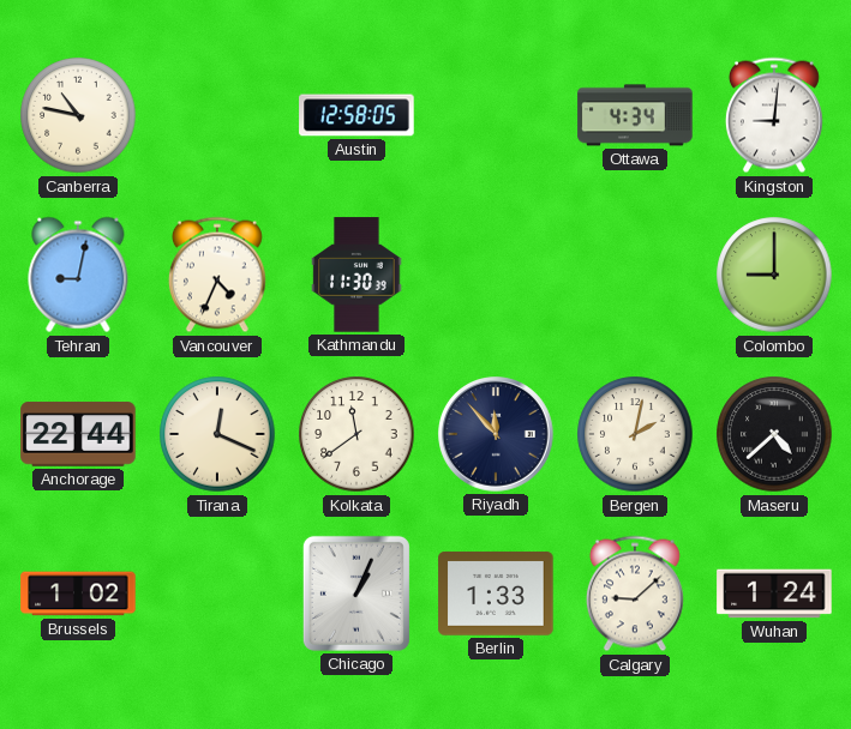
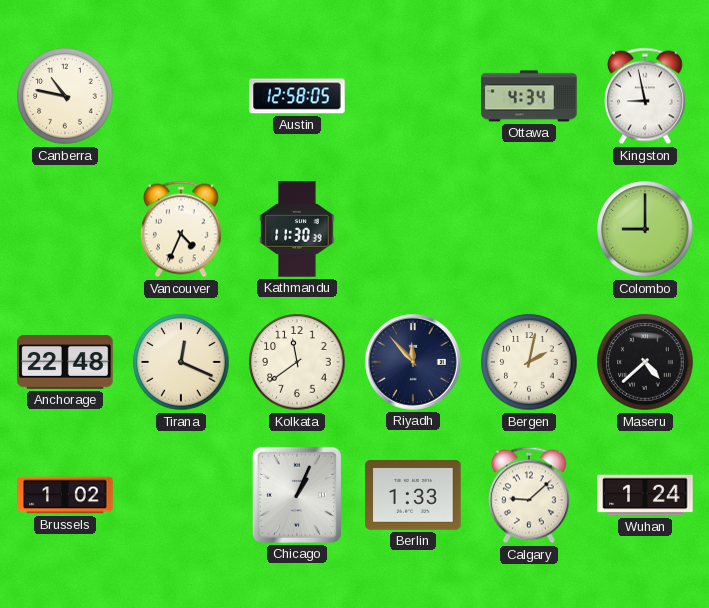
Kingston: 9:01 -> 8:58
Tehran: 9:02 -> none
Anchorage: 22:44 -> 22:48
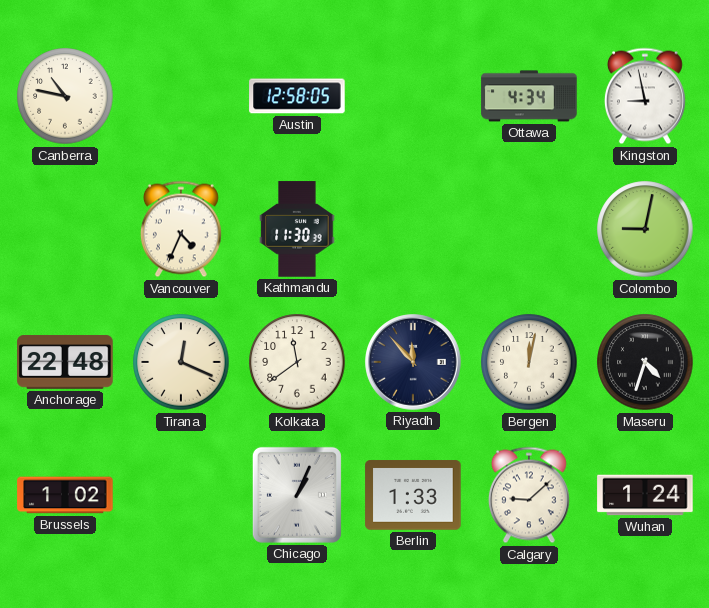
Colombo: 9:00 -> 9:02
Bergen: 2:02 -> 12:02
Maseru: 4:38 -> 4:33
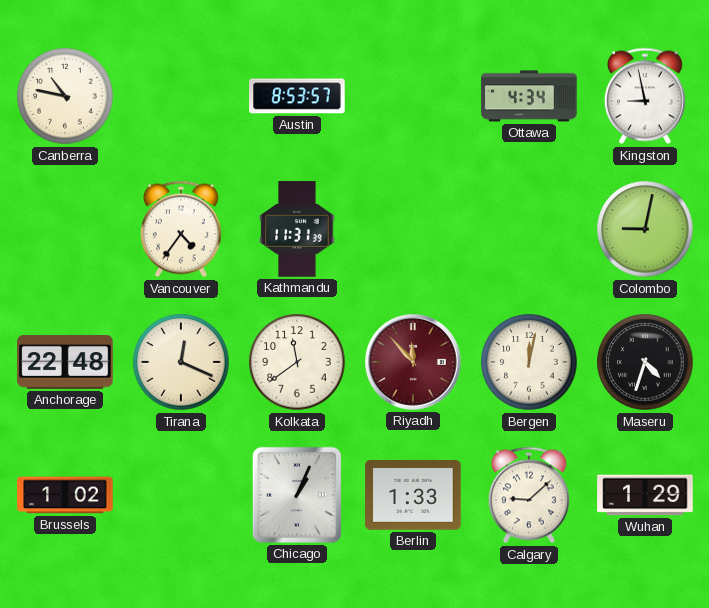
Austin: 12:58 -> 8:53
Vancouver: 4:34 -> 4:36
Kathmandu: 11:30 -> 11:31
Riyadh dial: navy -> burgundy
Wuhan: 1:24 -> 1:29
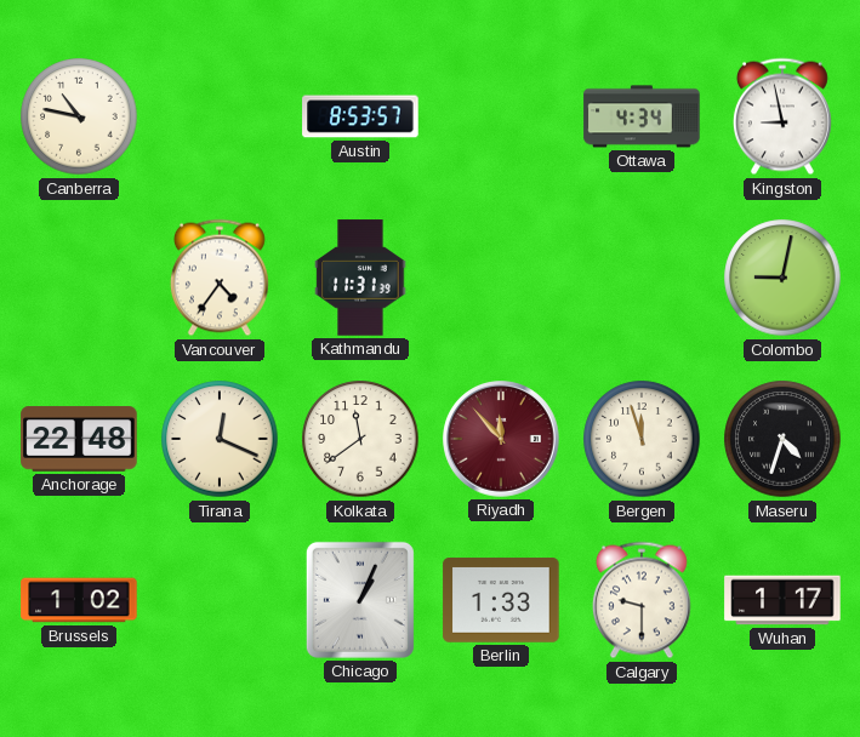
Bergen: 12:02 -> 11:57
Calgary: 9:08 -> 9:30
Wuhan: 1:29 -> 1:17
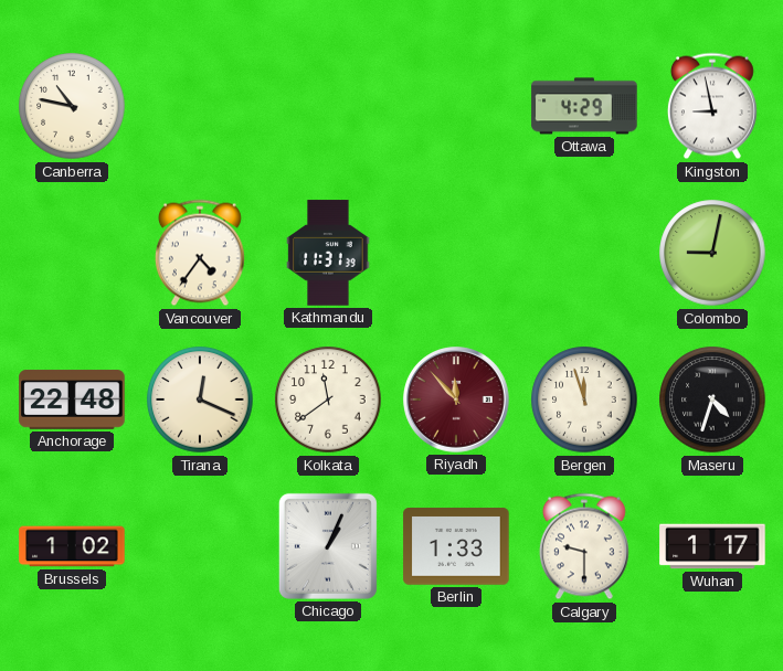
Austin: 8:53 -> none
Ottawa: 4:34 -> 4:29
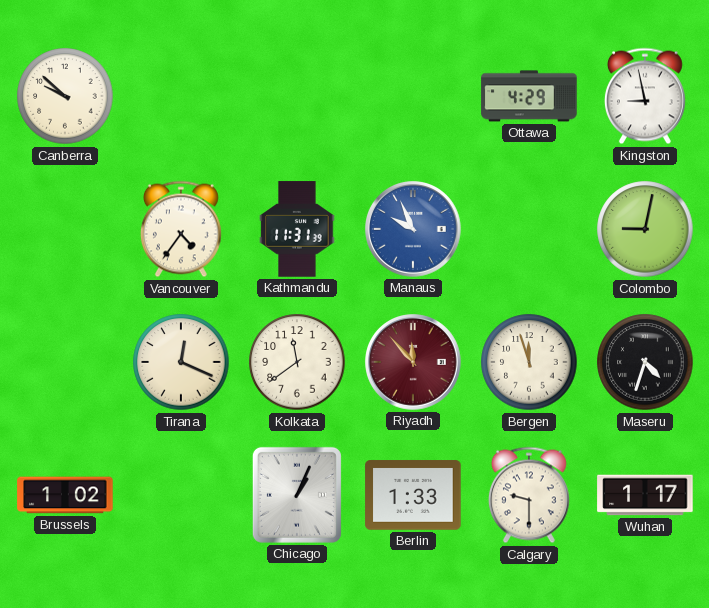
Canberra: 10:47 -> 9:52
Manaus: none -> 9:56
Anchorage: 22:48 -> none
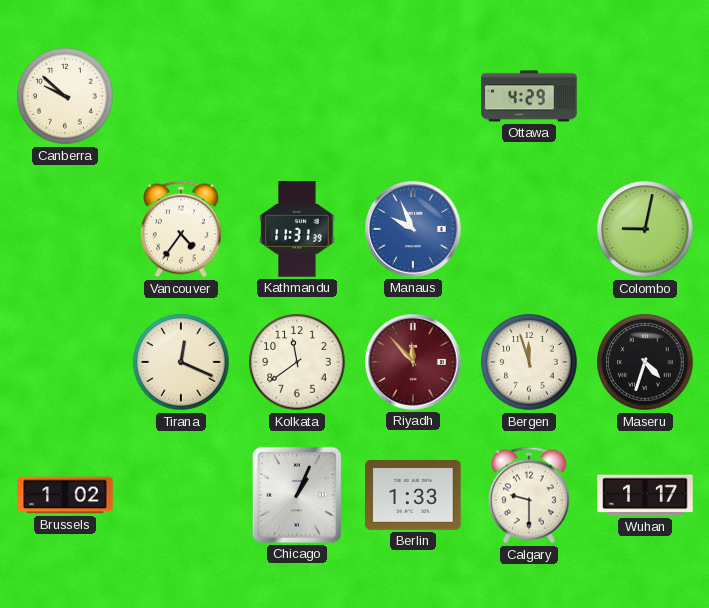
Kingston: 8:58 -> none
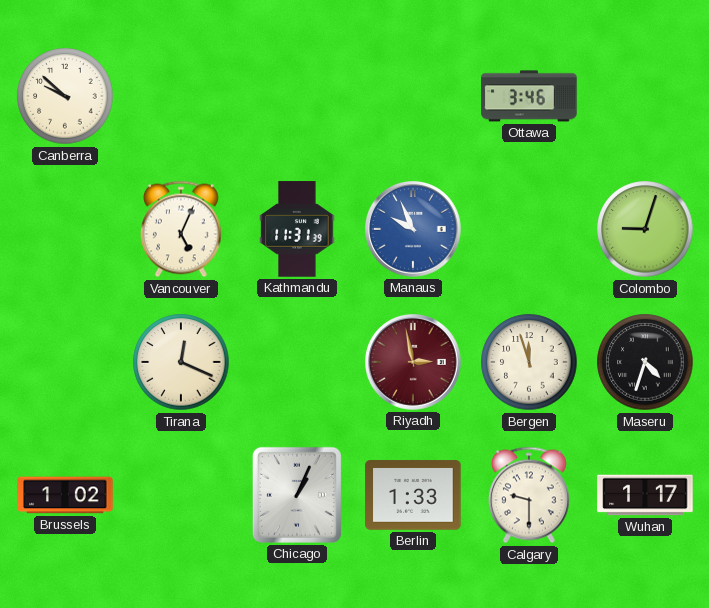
Ottawa: 4:29 -> 3:46
Vancouver: 4:36 -> 5:04
Colombo: 9:02 -> 9:03
Kolkata: 11:39 -> none
Riyadh: 11:53 -> 2:58
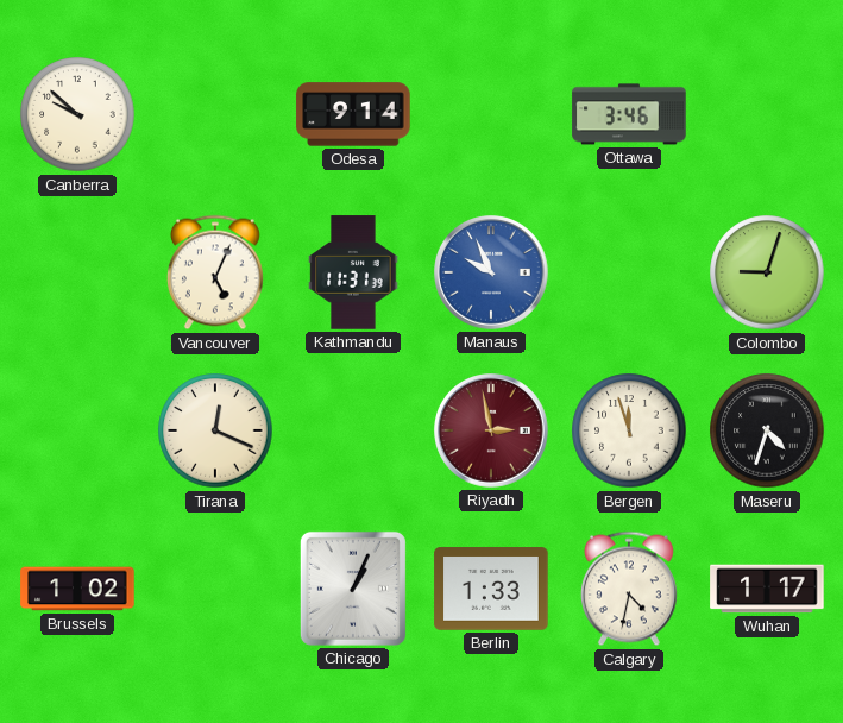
Odesa: none -> 9:14
Calgary: 9:30 -> 4:32
